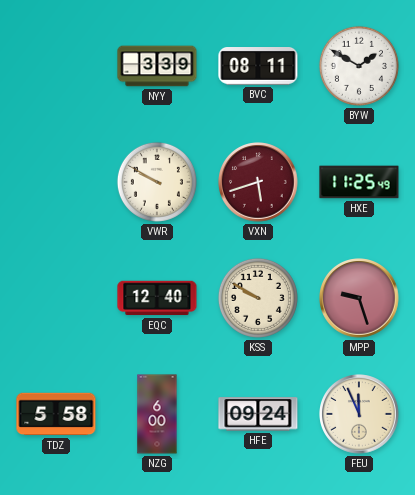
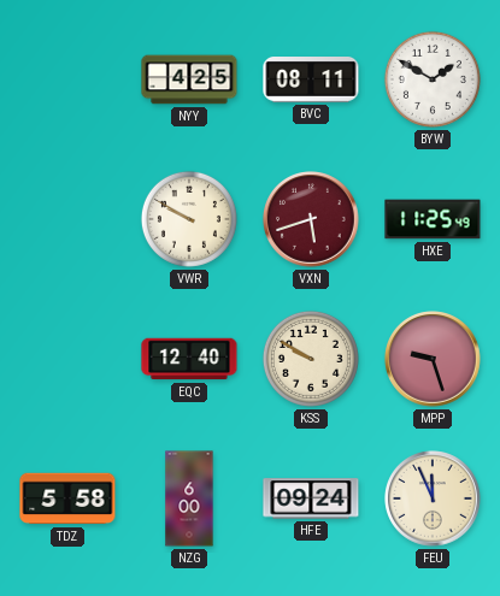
NYY: 3:39 -> 4:25
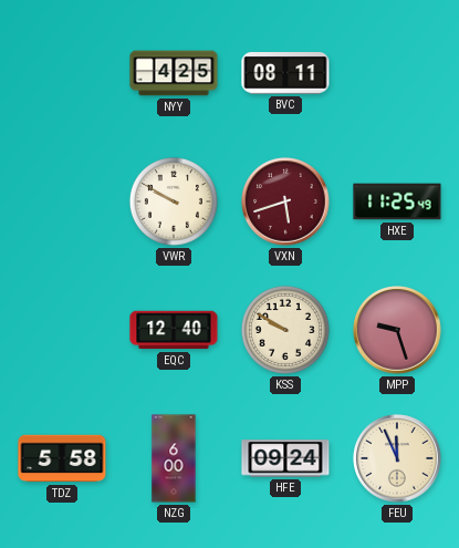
BYW: 1:50 -> none
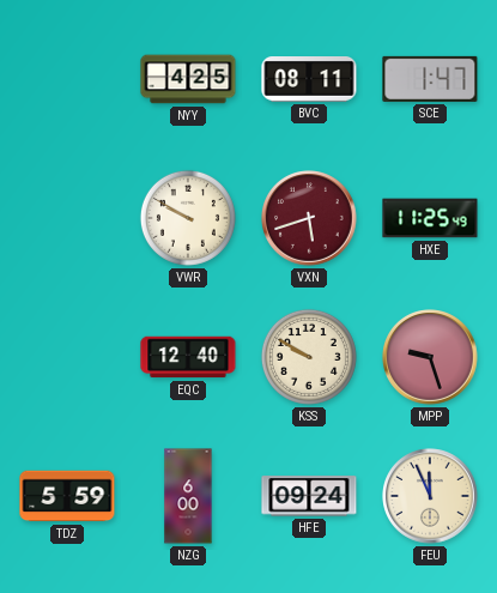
SCE: none -> 1:47
TDZ: 5:58 -> 5:59
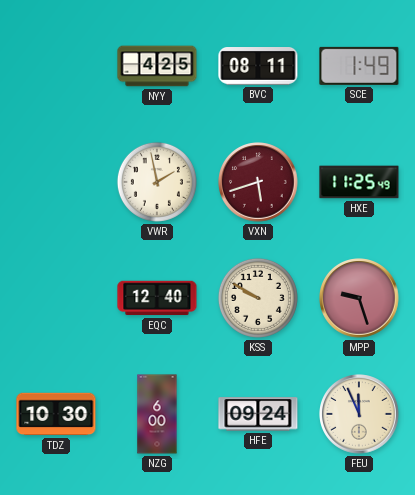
SCE: 1:47 -> 1:49
VWR: 9:50 -> 1:58
TDZ: 5:59 -> 10:30
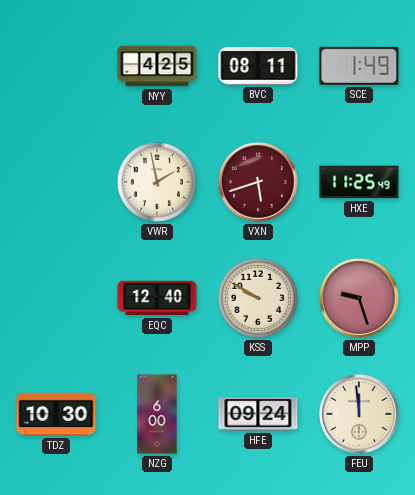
FEU: 11:56 -> 11:59
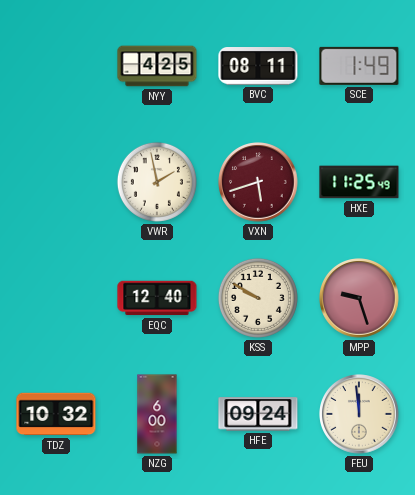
TDZ: 10:30 -> 10:32
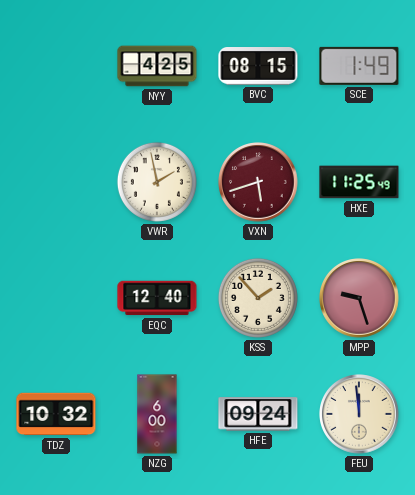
BVC: 08:11 -> 08:15
KSS: 9:50 -> 1:53
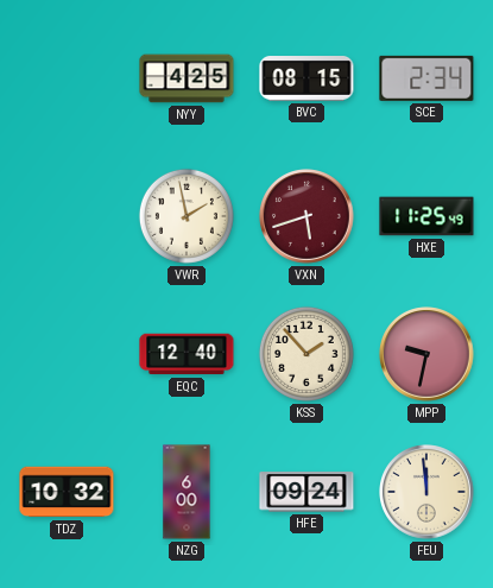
SCE: 1:49 -> 2:34
MPP: 9:27 -> 9:32
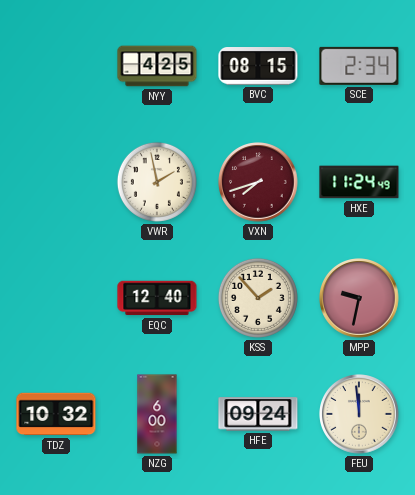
VXN: 5:42 -> 7:42
HXE: 11:25 -> 11:24
